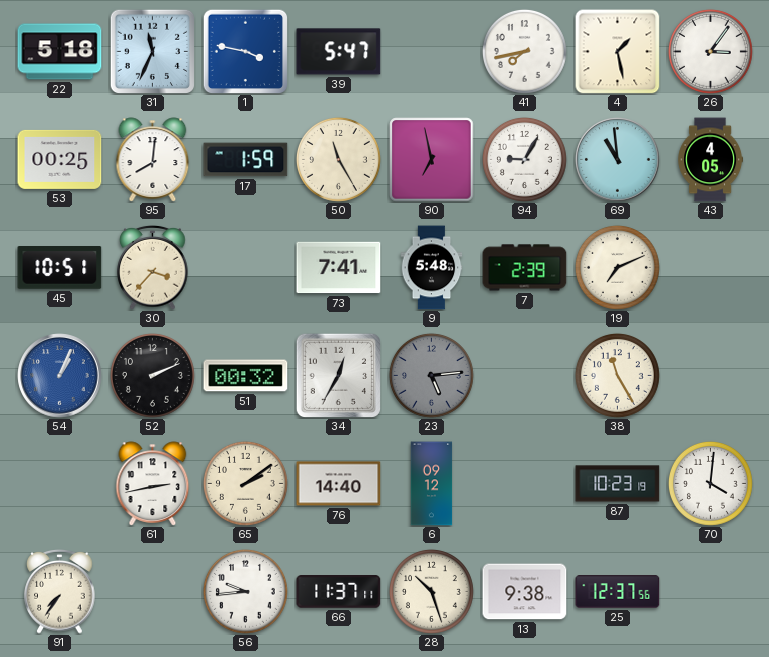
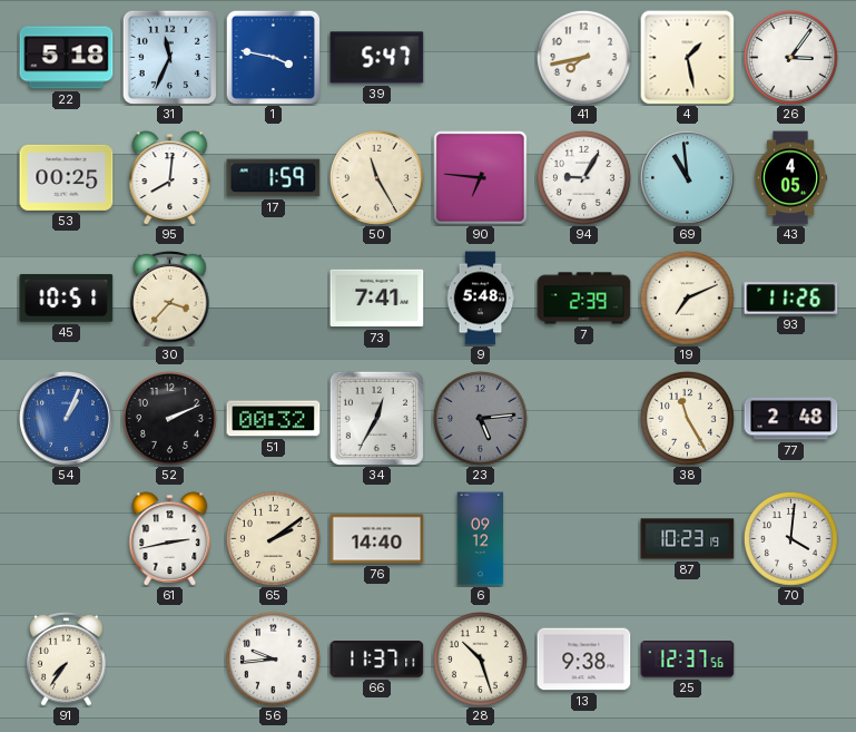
90: 6:58 -> 6:46
93: none -> 11:26
77: none -> 2:48
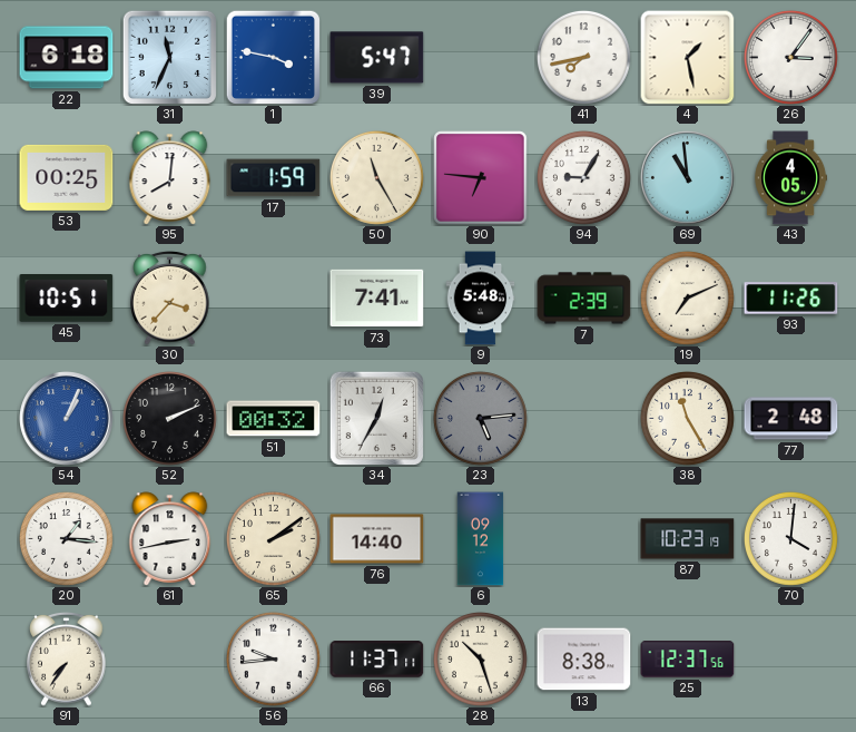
22: 5:18 -> 6:18
20: none -> 1:16
13: 9:38 -> 8:38
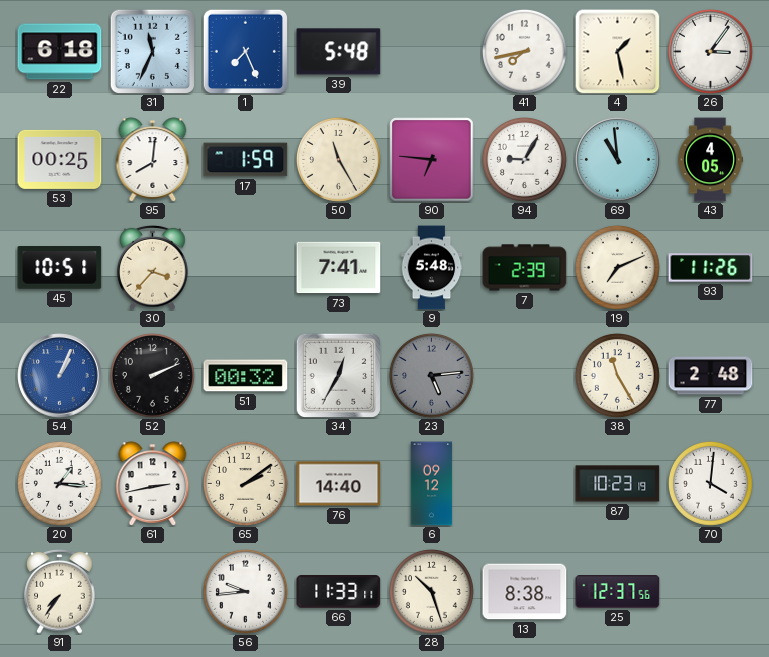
1: 3:47 -> 7:26
39: 5:47 -> 5:48
66: 11:37 -> 11:33
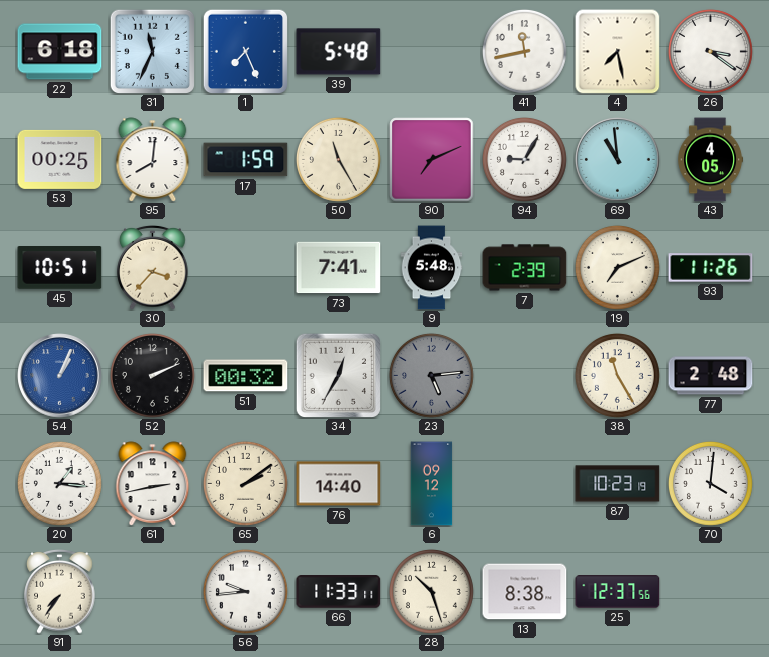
41: 7:43 -> 11:43
4: 1:28 -> 7:28
26: 3:06 -> 3:21
90: 6:46 -> 7:11
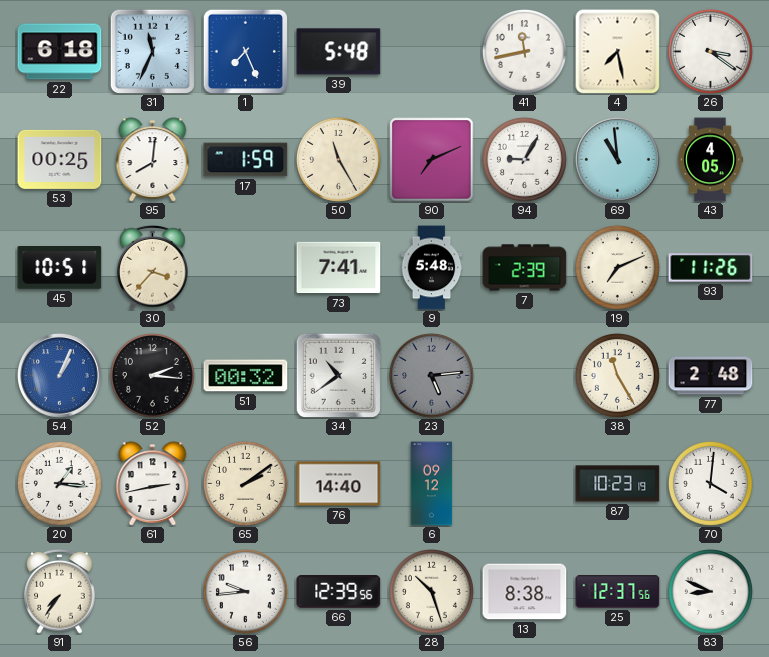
52: 2:11 -> 2:16
34: 12:35 -> 10:39
66: 11:33 -> 12:39
83: none -> 8:49
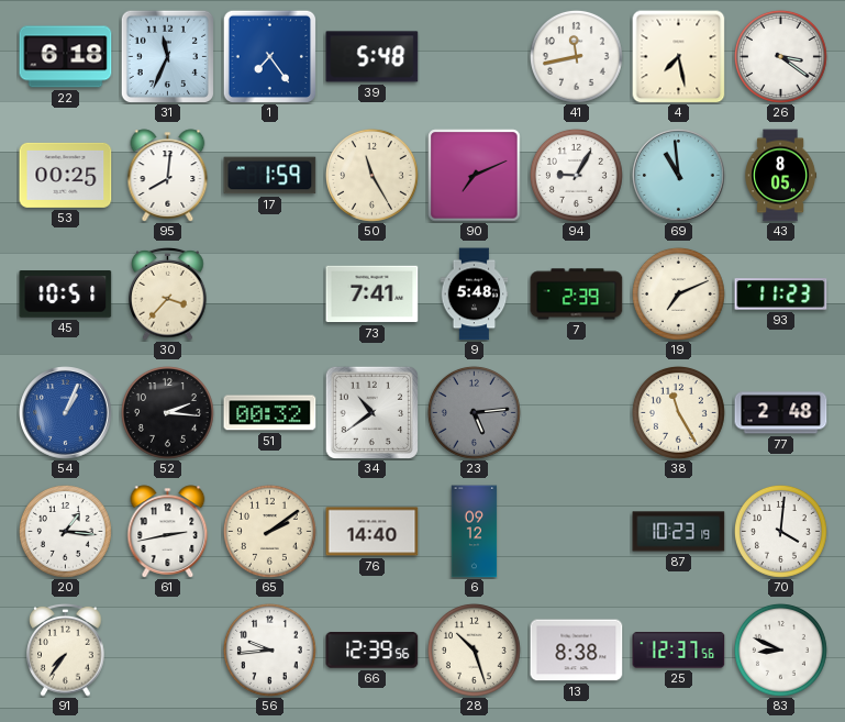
1: 7:26 -> 7:24
43: 4:05 -> 8:05
93: 11:26 -> 11:23
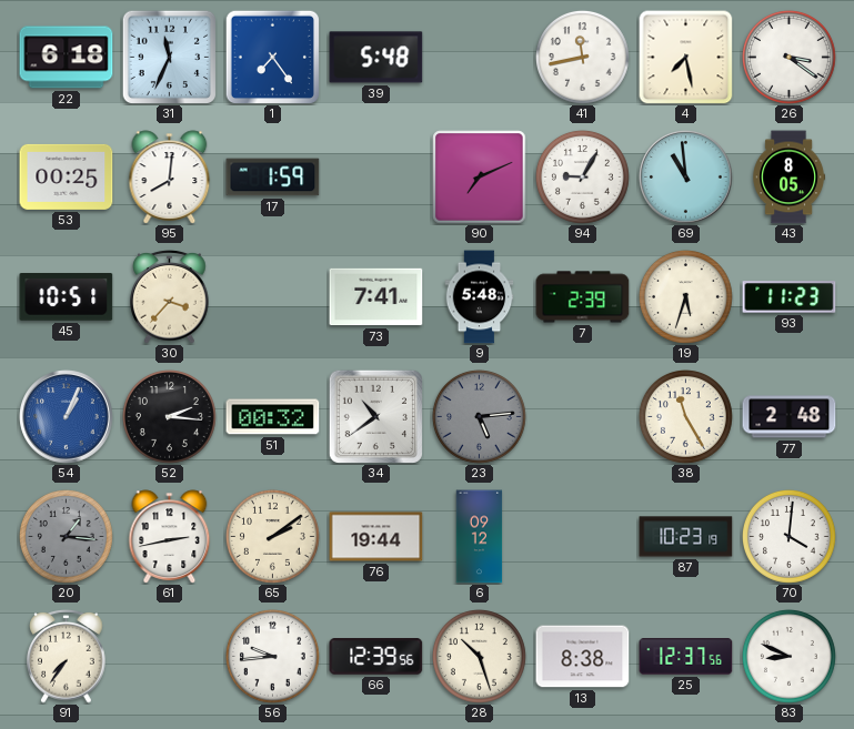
50: 11:25 -> none
19: 7:11 -> 5:33
20 dial: white -> grey
76: 14:40 -> 19:44
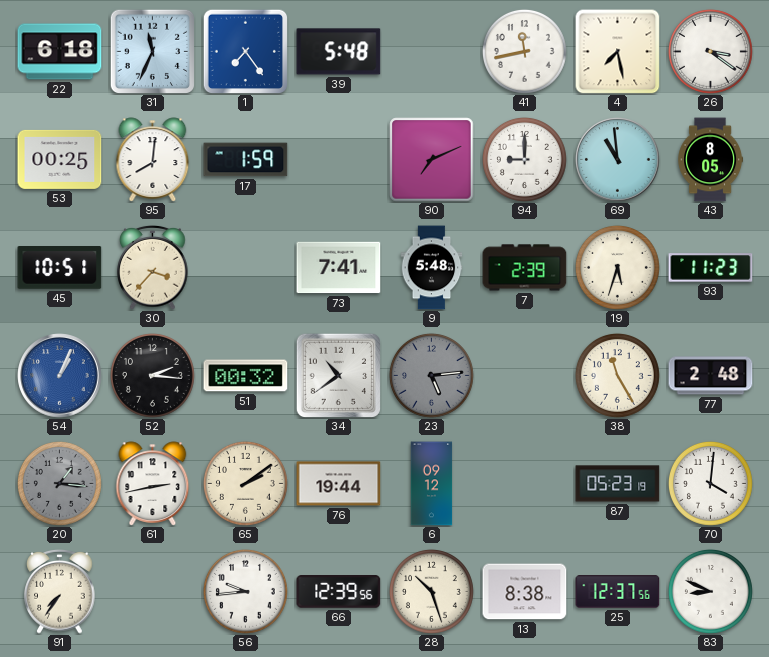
94: 9:05 -> 9:00
87: 10:23 -> 05:23
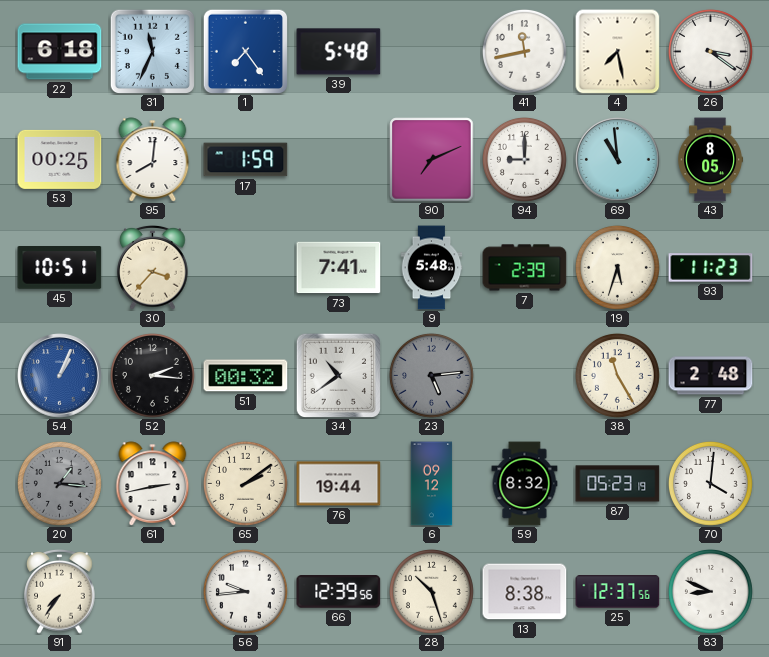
59: none -> 8:32
